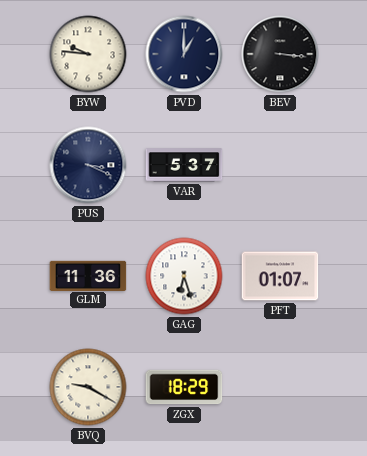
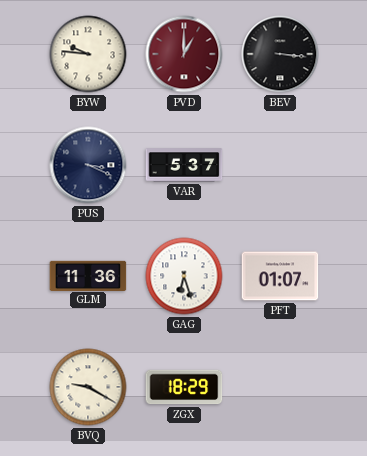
PVD dial: navy -> burgundy
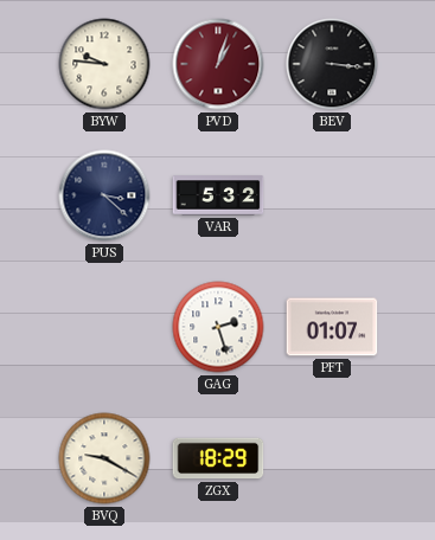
PVD: 1:00 -> 1:03
PUS: 3:19 -> 3:22
VAR: 5:37 -> 5:32
GLM: 11:36 -> none
GAG: 6:27 -> 2:27
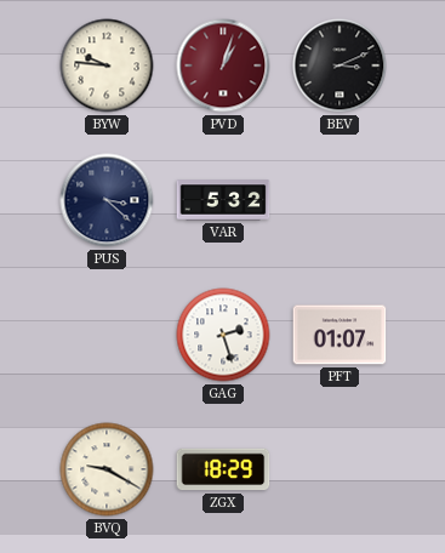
BEV: 3:16 -> 3:11
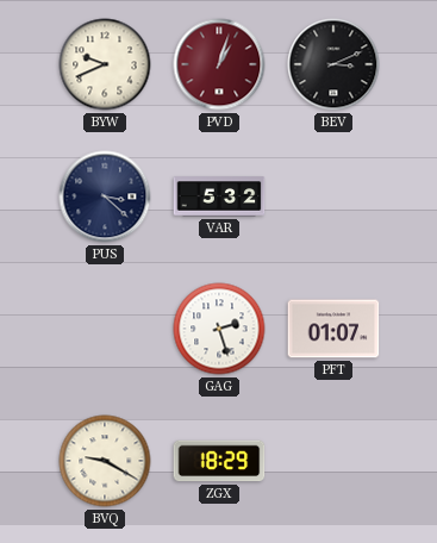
BYW: 9:46 -> 9:41
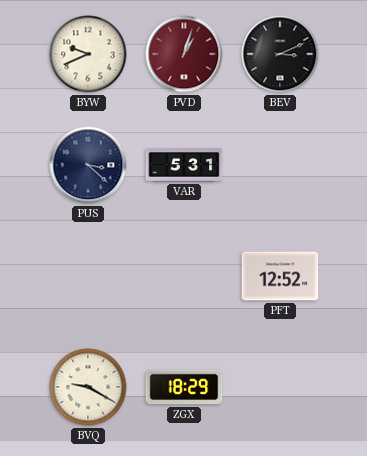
VAR: 5:32 -> 5:31
GAG: 2:27 -> none
PFT: 01:07 -> 12:52
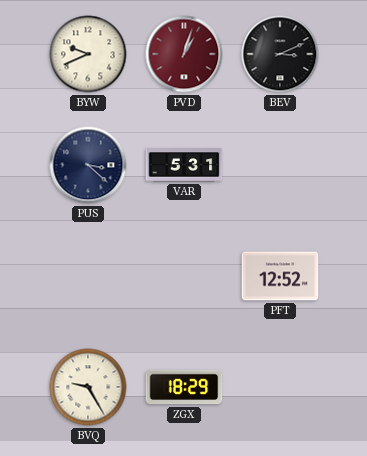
BVQ: 9:20 -> 9:25
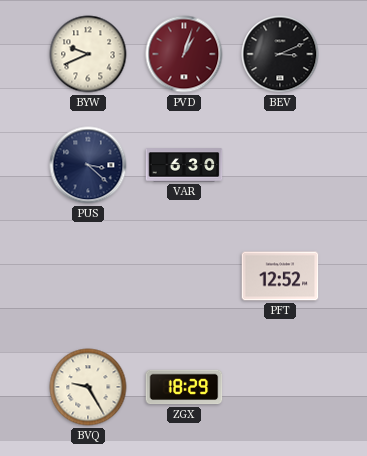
VAR: 5:31 -> 6:30
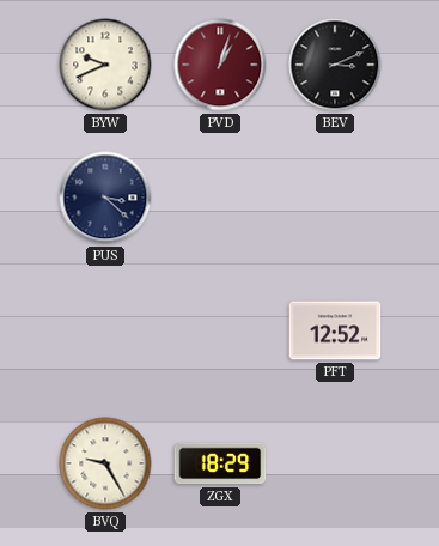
VAR: 6:30 -> none
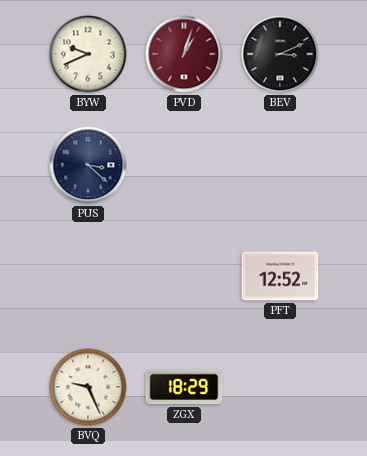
BVQ: 9:25 -> 9:26
